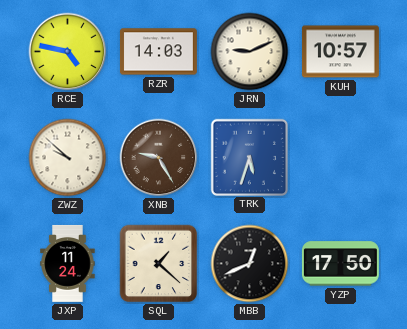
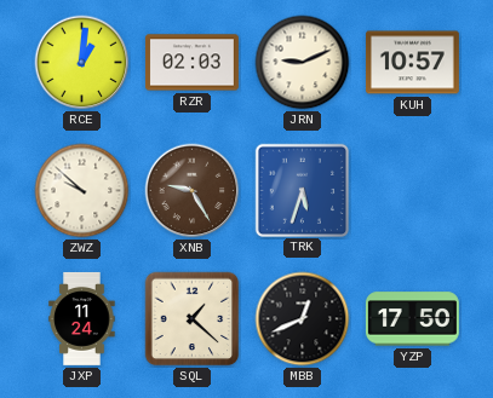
RCE: 4:47 -> 1:01
RZR: 14:03 -> 02:03
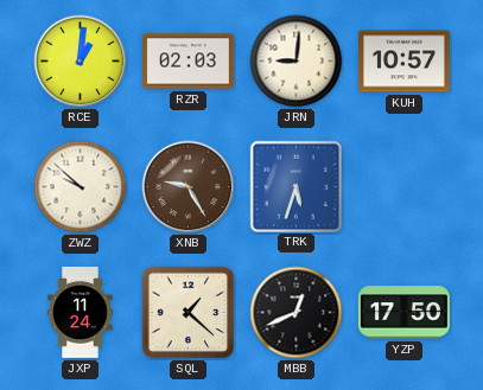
JRN: 9:11 -> 9:01
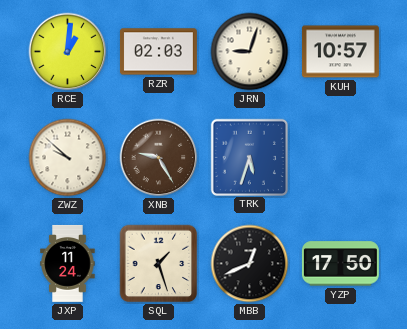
JRN: 9:01 -> 9:03
SQL: 1:22 -> 1:27
